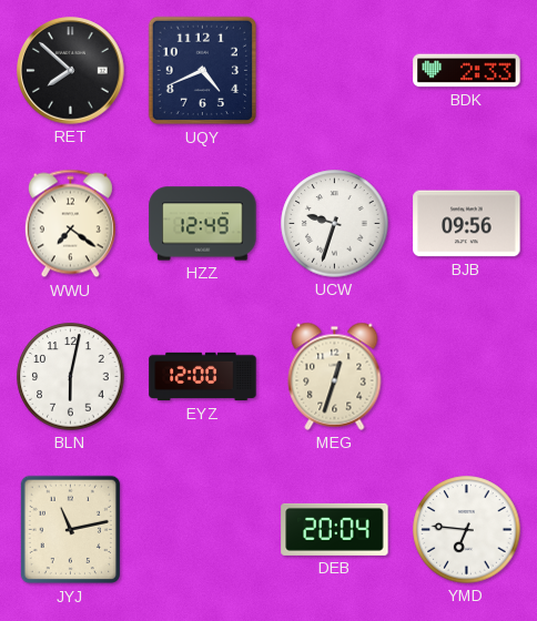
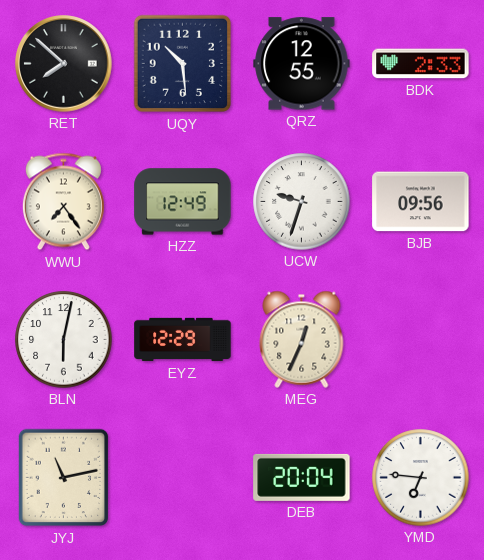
UQY: 4:41 -> 10:29
QRZ: none -> 12:55
WWU: 7:21 -> 7:24
EYZ: 12:00 -> 12:29
MEG: 12:33 -> 12:34
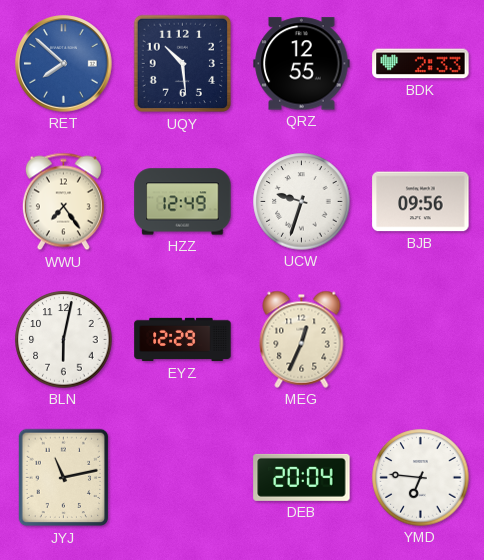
RET dial: black -> blue
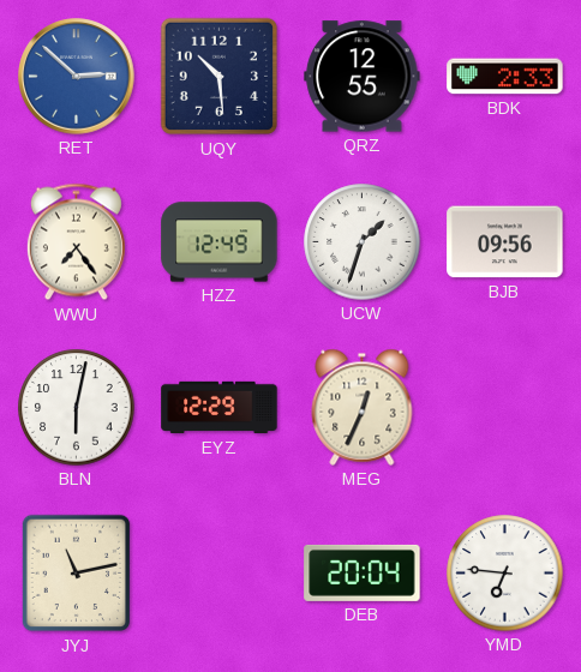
RET: 7:52 -> 2:52
UCW: 9:33 -> 1:33
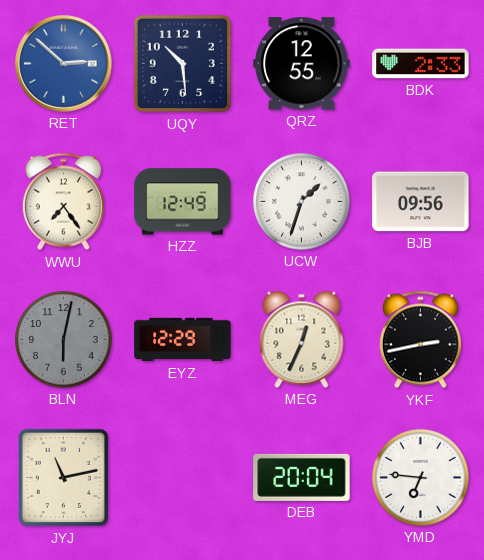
BLN dial: white -> grey
YKF: none -> 2:43
